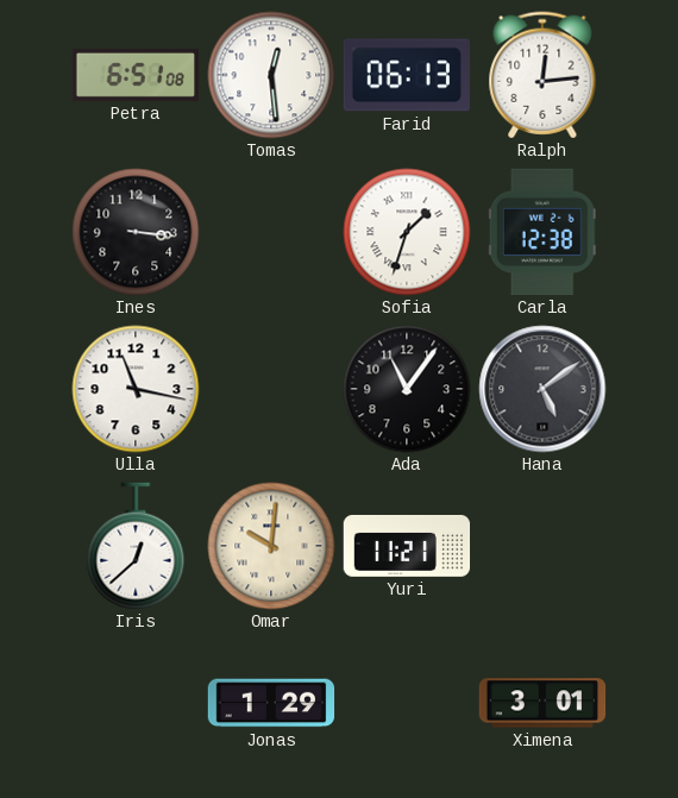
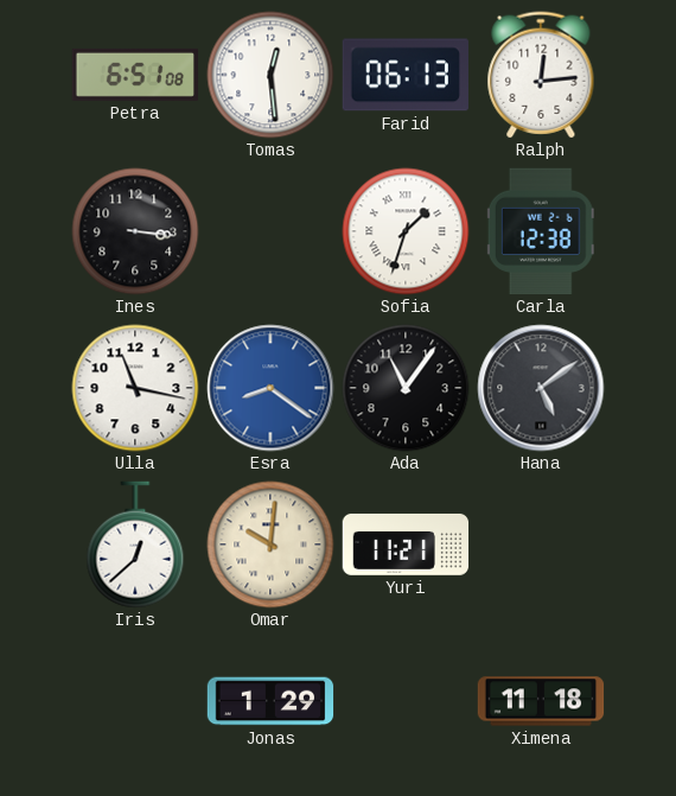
Esra: none -> 8:21
Ximena: 3:01 -> 11:18
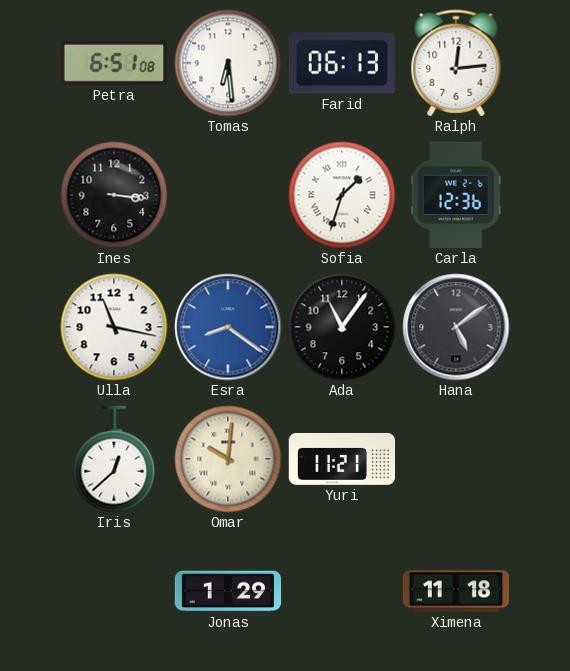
Tomas: 12:29 -> 6:29
Carla: 12:38 -> 12:36
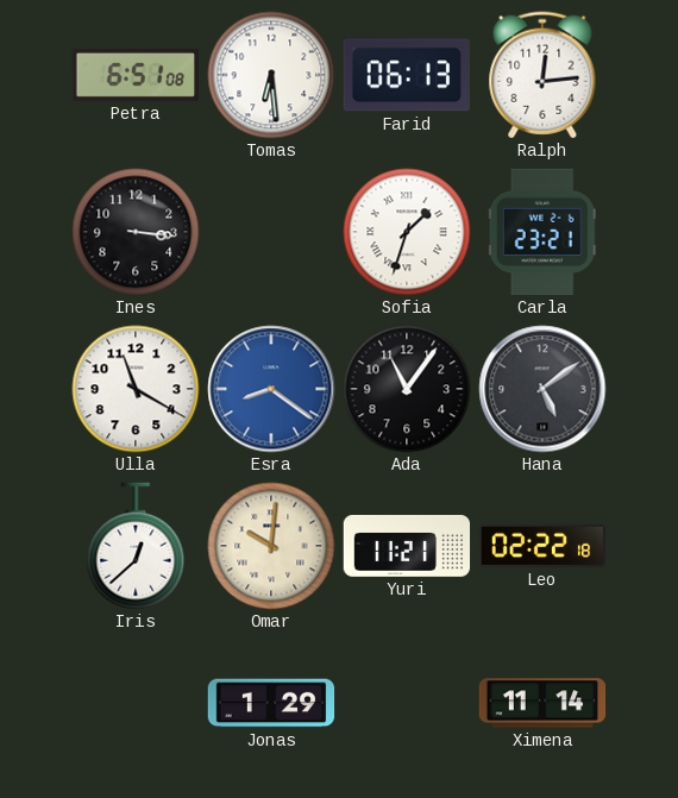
Carla: 12:36 -> 23:21
Ulla: 11:17 -> 11:20
Leo: none -> 02:22
Ximena: 11:18 -> 11:14
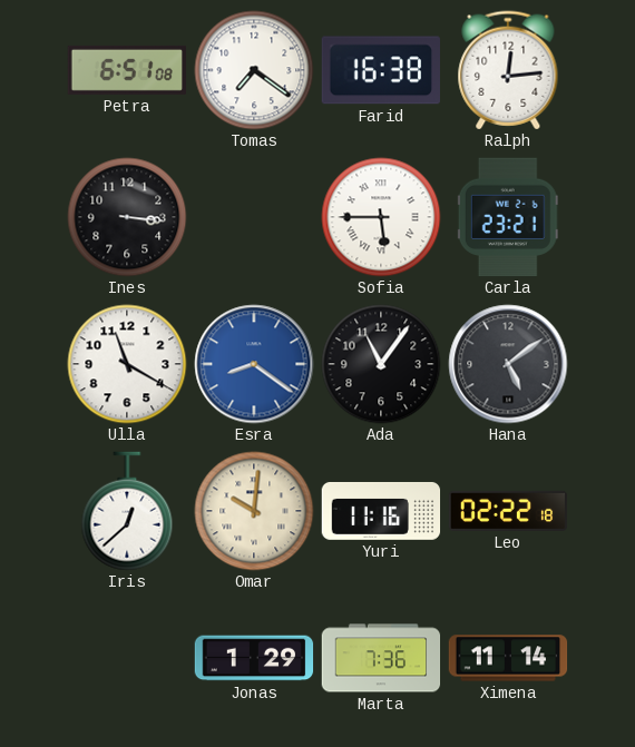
Tomas: 6:29 -> 7:21
Farid: 06:13 -> 16:38
Sofia: 1:33 -> 5:45
Yuri: 11:21 -> 11:16
Marta: none -> 7:36
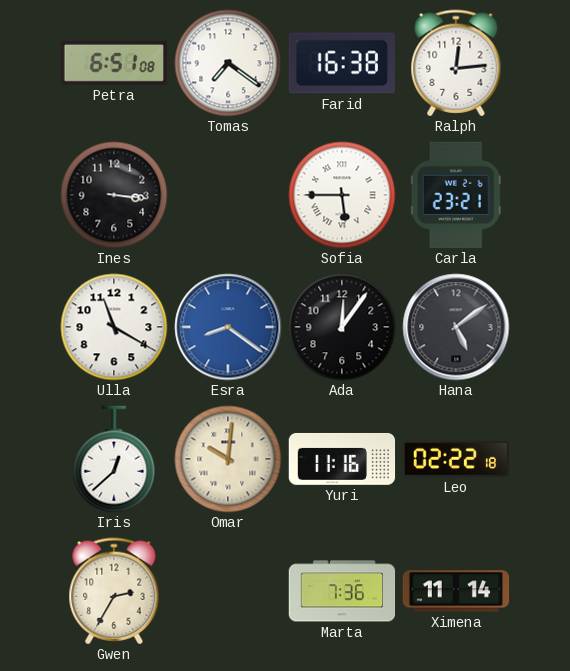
Ada: 11:06 -> 12:06
Gwen: none -> 2:35
Jonas: 1:29 -> none
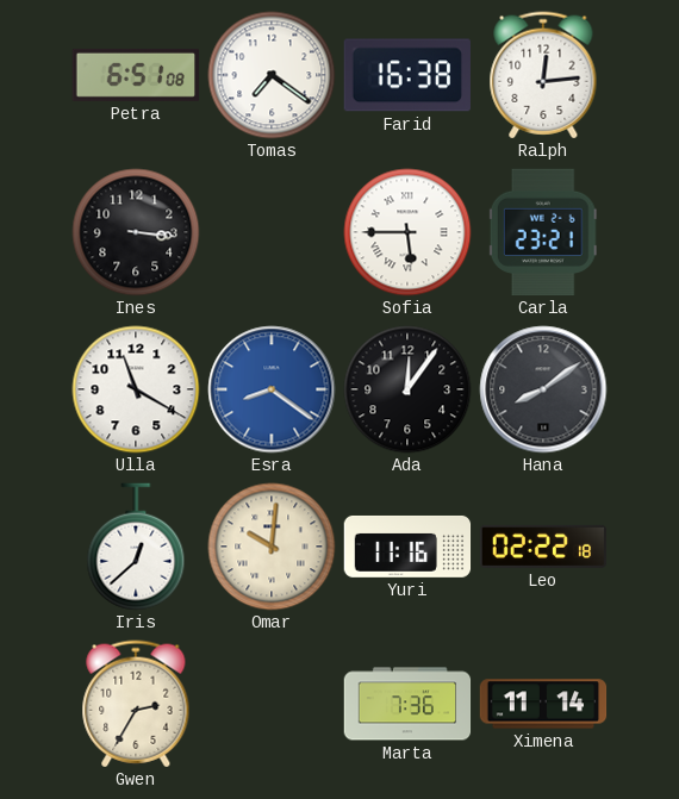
Hana: 5:09 -> 8:09
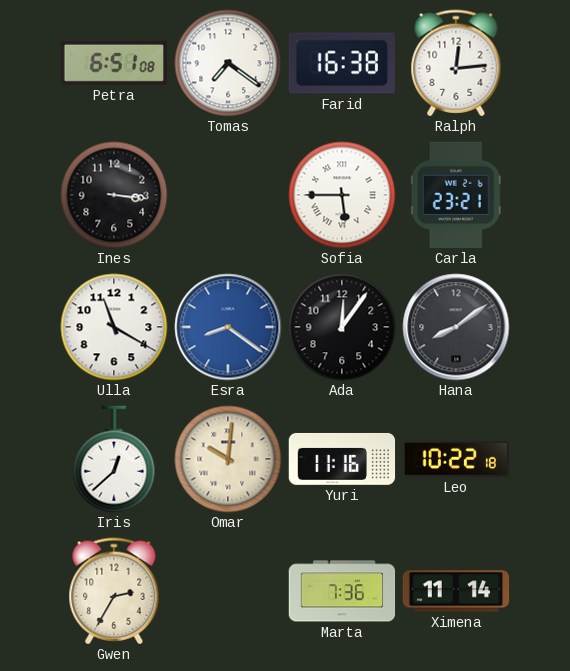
Leo: 02:22 -> 10:22
